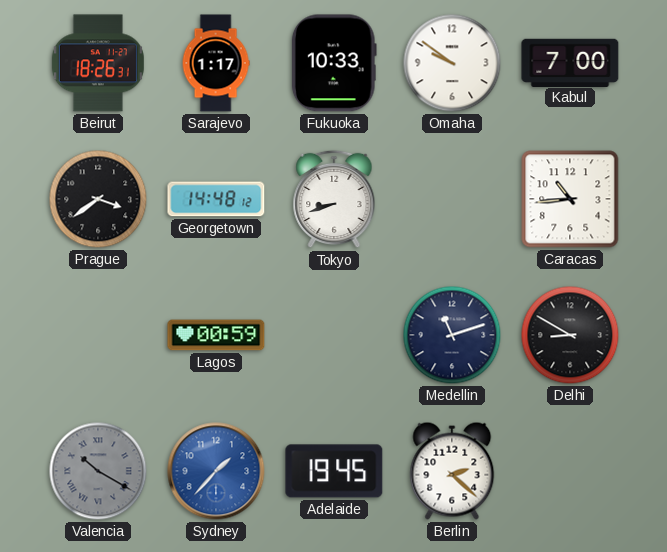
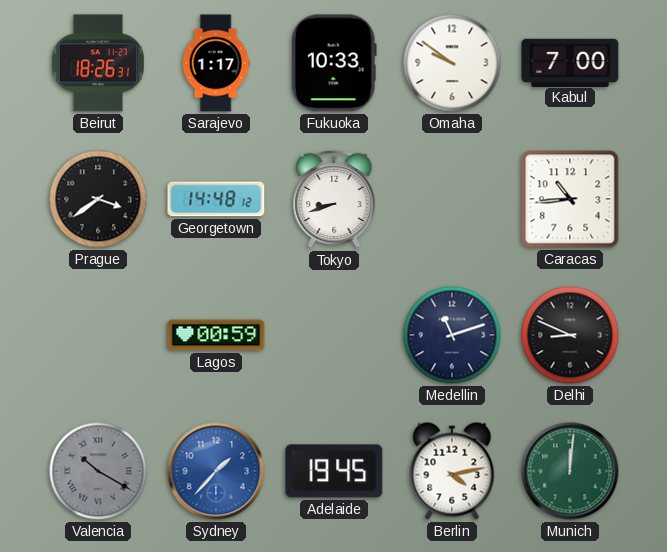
Delhi: 8:50 -> 8:49
Berlin: 2:22 -> 4:13
Munich: none -> 12:01
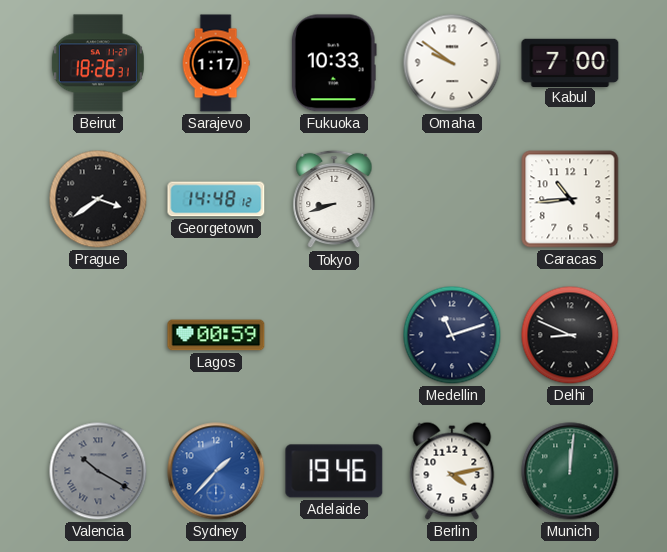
Adelaide: 19:45 -> 19:46
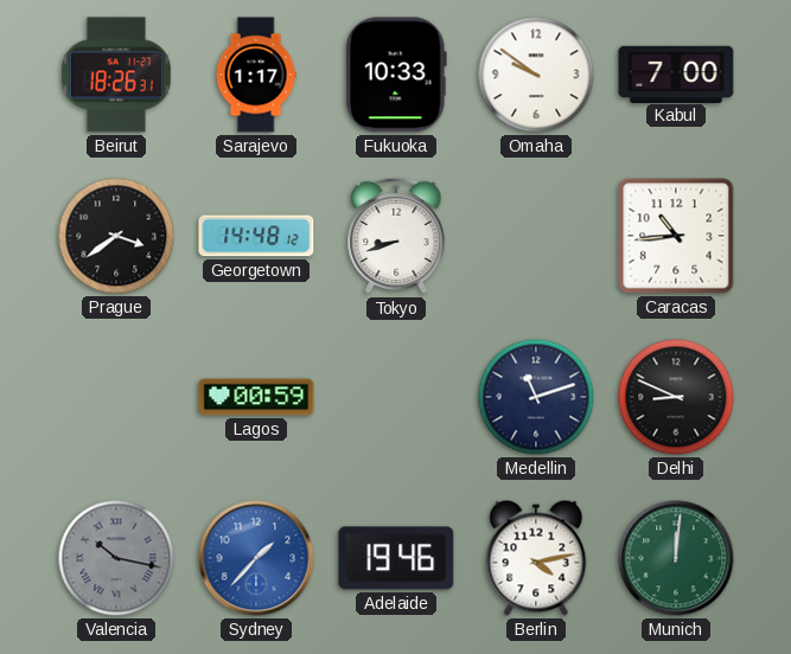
Valencia: 10:20 -> 10:17
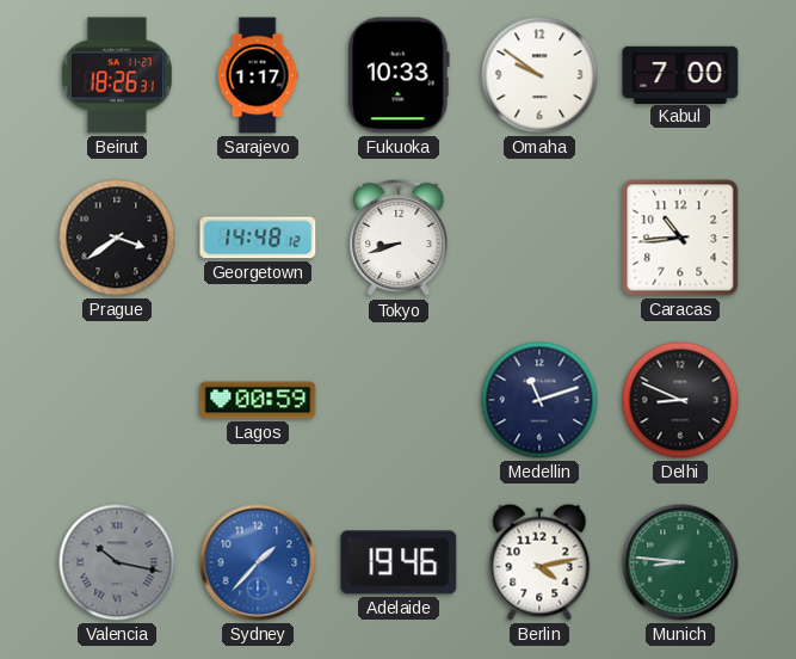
Munich: 12:01 -> 8:46
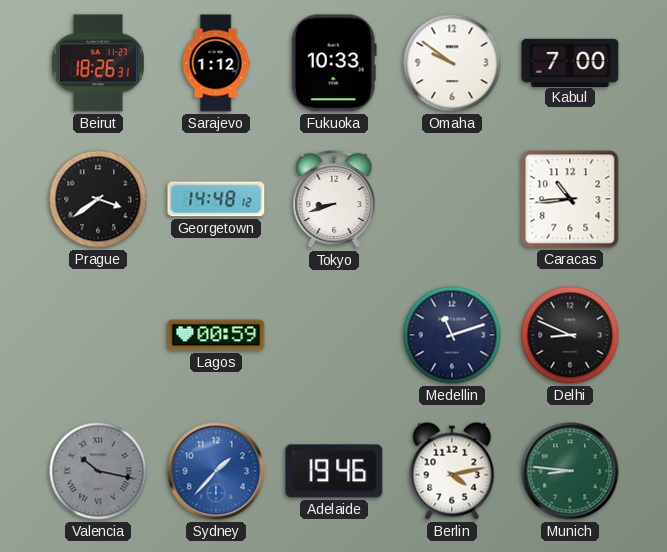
Sarajevo: 1:17 -> 1:12
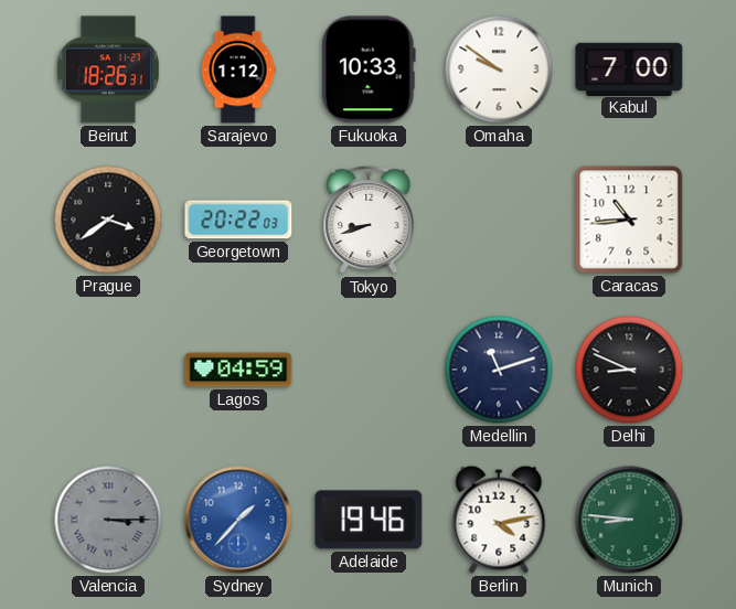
Georgetown: 14:48 -> 20:22
Lagos: 00:59 -> 04:59
Valencia: 10:17 -> 3:15
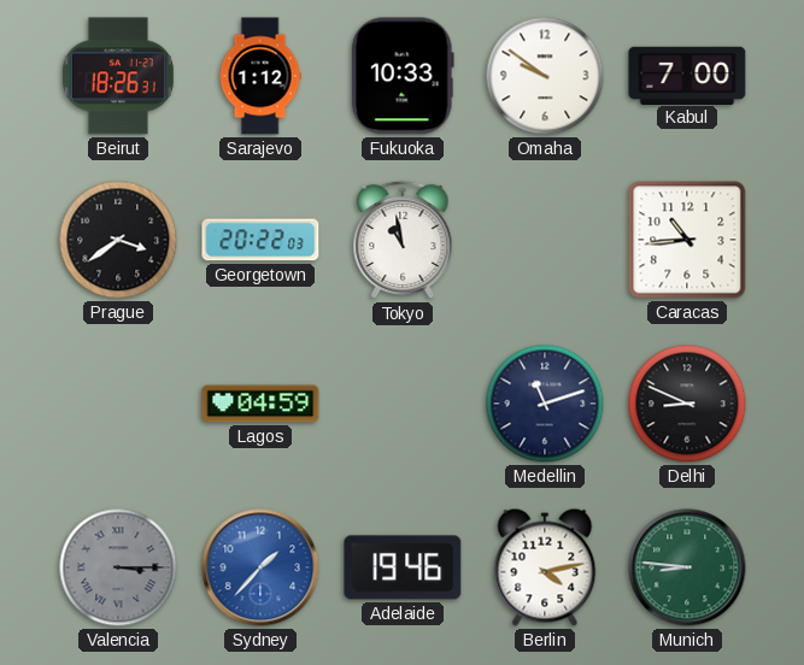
Tokyo: 8:42 -> 10:58
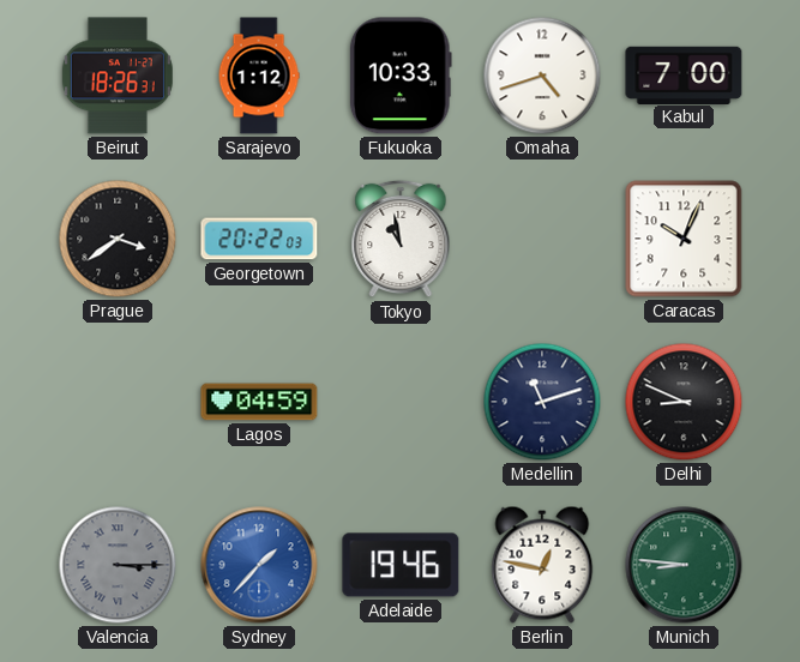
Omaha: 9:51 -> 4:42
Caracas: 10:44 -> 10:04
Berlin: 4:13 -> 12:47
